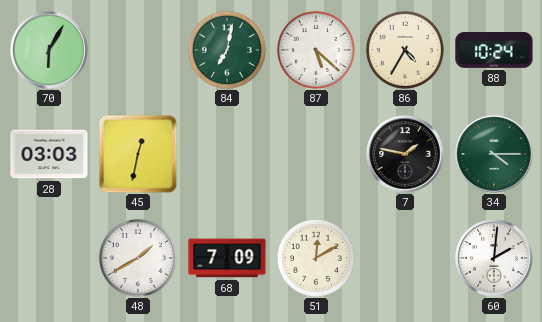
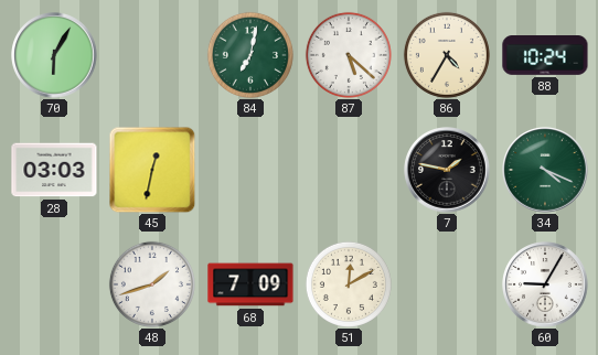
34: 4:15 -> 4:19
48: 1:40 -> 1:42
60: 2:01 -> 9:05
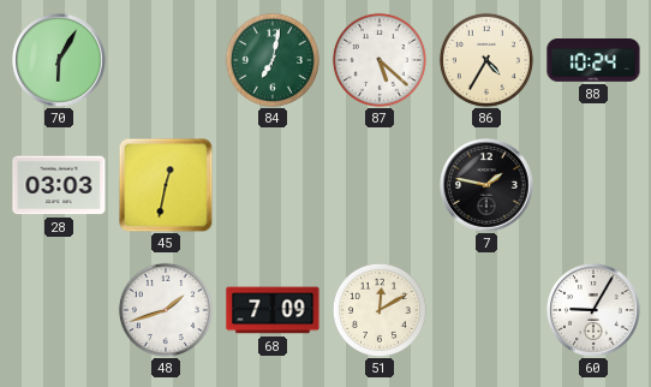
34: 4:19 -> none
